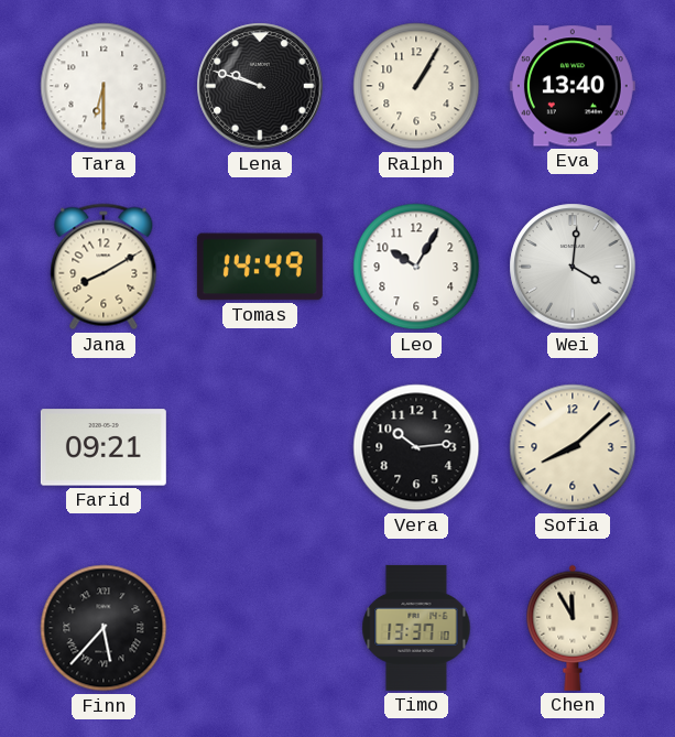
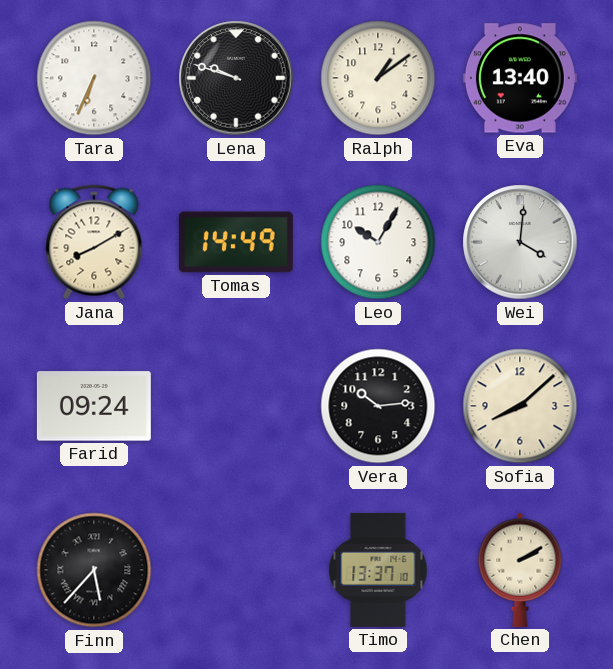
Tara: 6:30 -> 6:34
Ralph: 1:05 -> 1:09
Farid: 09:21 -> 09:24
Chen: 11:55 -> 2:10
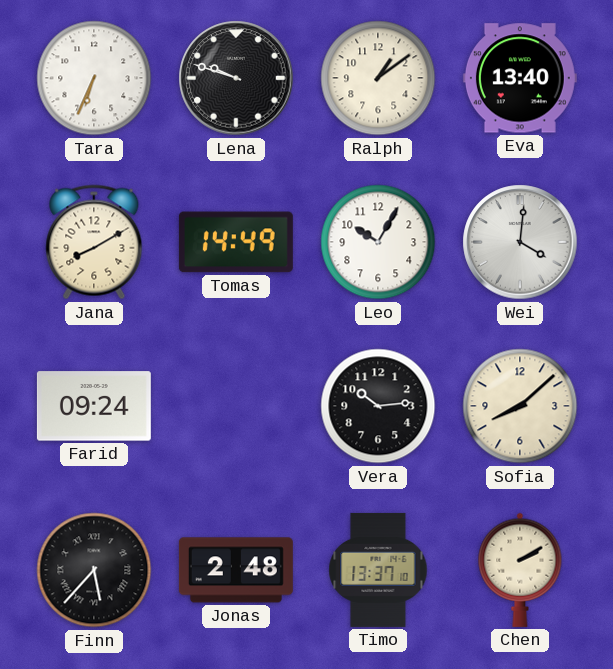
Jonas: none -> 2:48
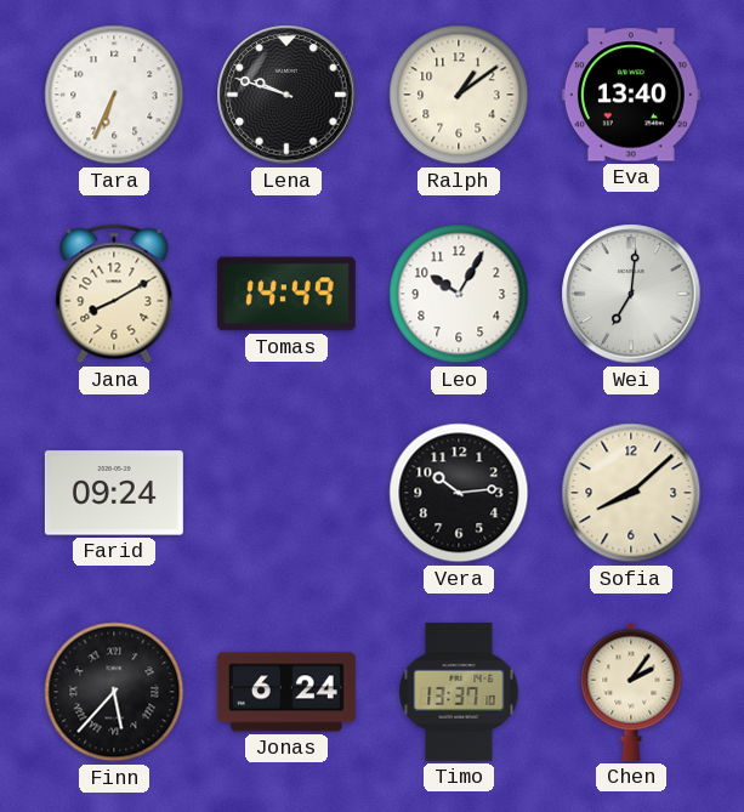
Wei: 4:01 -> 7:01
Jonas: 2:48 -> 6:24
Chen: 2:10 -> 2:06
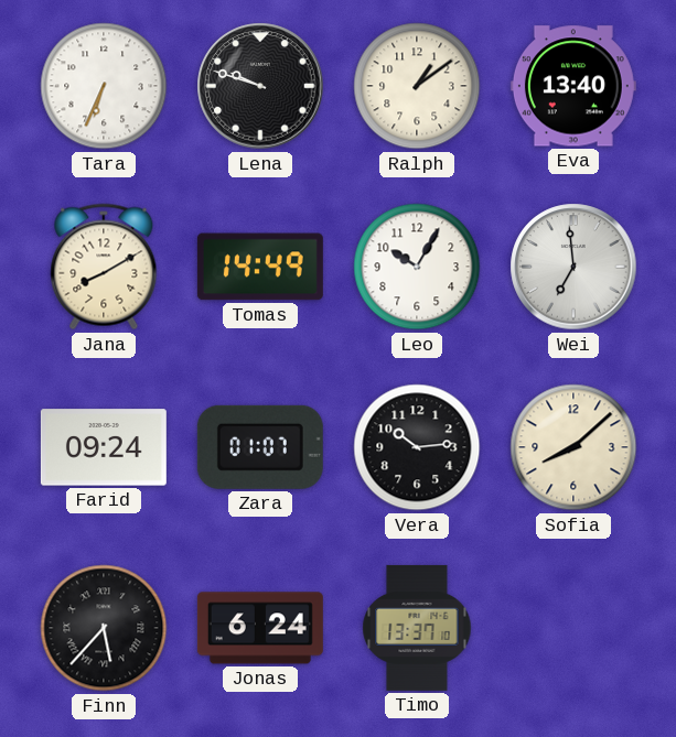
Wei: 7:01 -> 6:59
Zara: none -> 01:07
Chen: 2:06 -> none
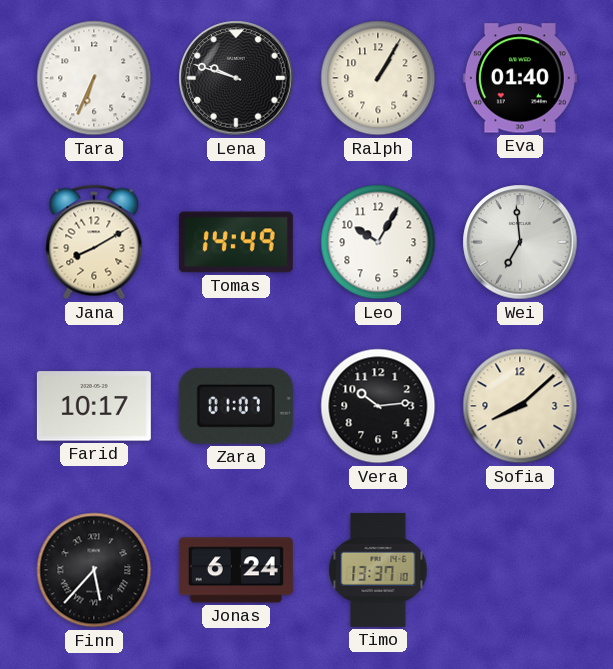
Ralph: 1:09 -> 1:05
Eva: 13:40 -> 01:40
Farid: 09:24 -> 10:17
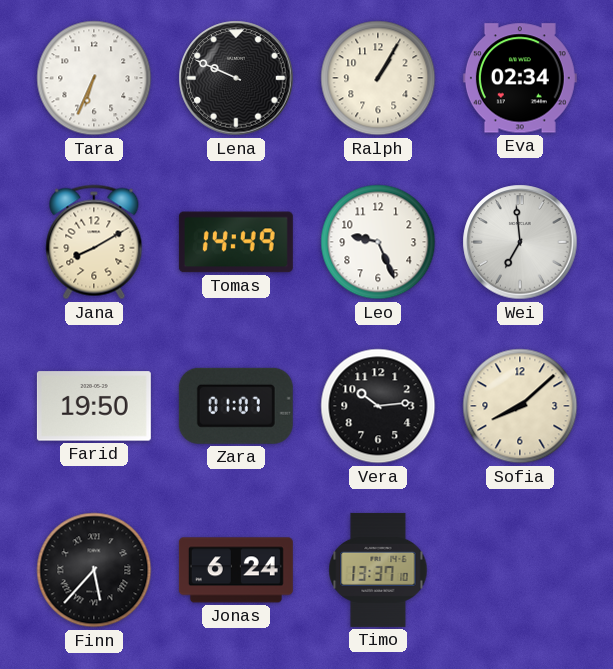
Lena: 9:48 -> 9:49
Eva: 01:40 -> 02:34
Leo: 10:05 -> 9:26
Farid: 10:17 -> 19:50
